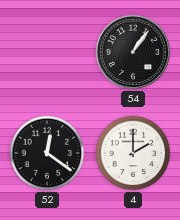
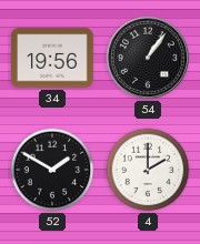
34: none -> 19:56
52: 12:21 -> 1:50
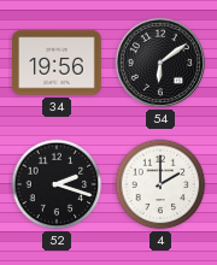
54: 1:06 -> 6:09
52: 1:50 -> 2:18
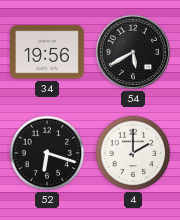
54: 6:09 -> 5:40
52: 2:18 -> 6:18
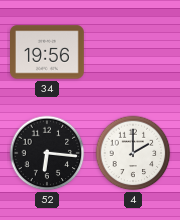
54: 5:40 -> none
52: 6:18 -> 6:16
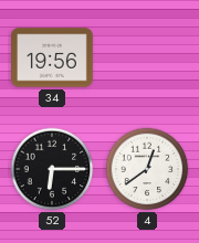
52: 6:16 -> 6:15
4: 2:00 -> 12:39
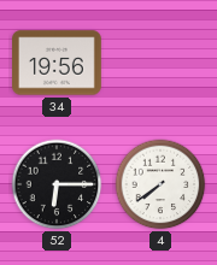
4: 12:39 -> 7:39
